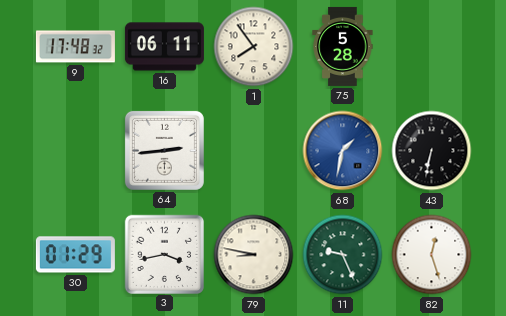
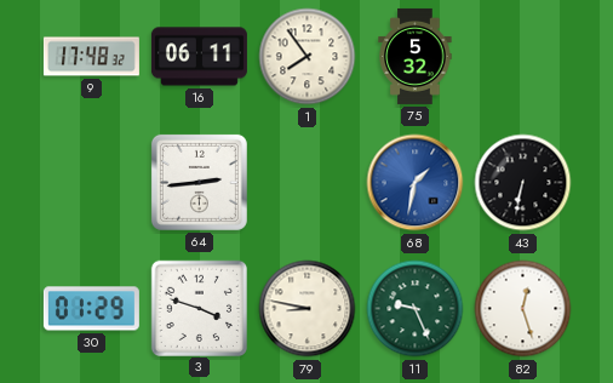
75: 5:28 -> 5:32
3: 3:43 -> 3:48
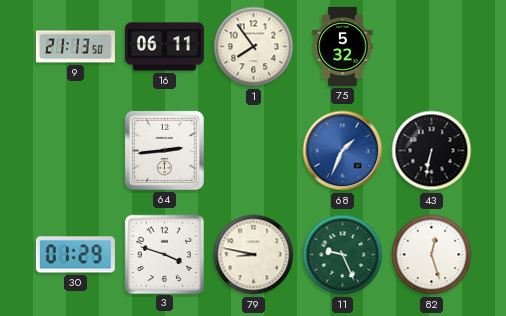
9: 17:48 -> 21:13
68: 1:32 -> 1:34
